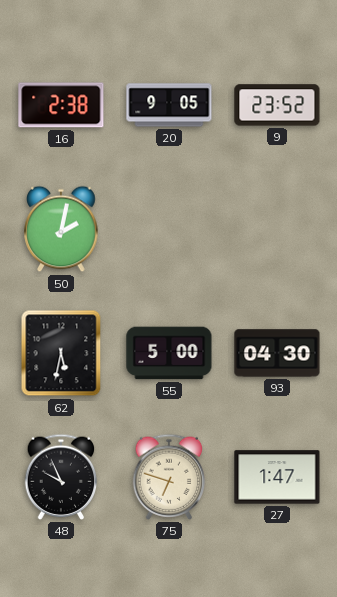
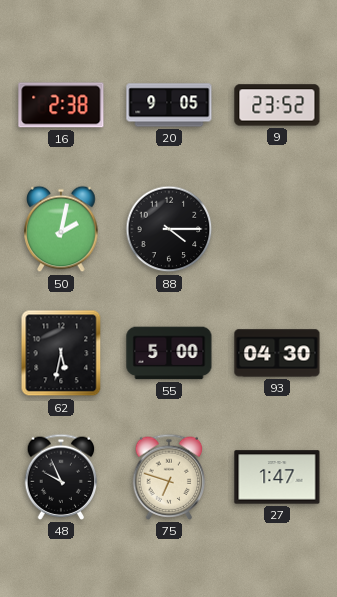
88: none -> 4:15
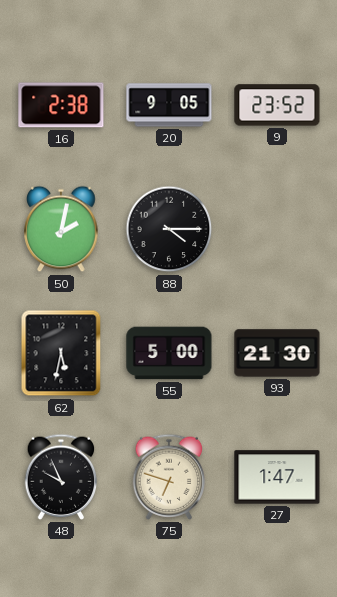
93: 04:30 -> 21:30
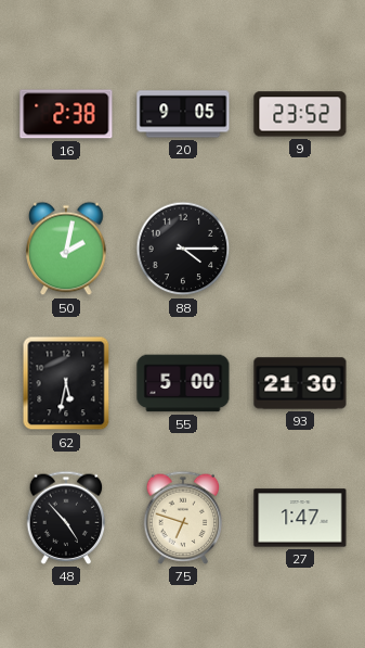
48: 9:56 -> 4:53
